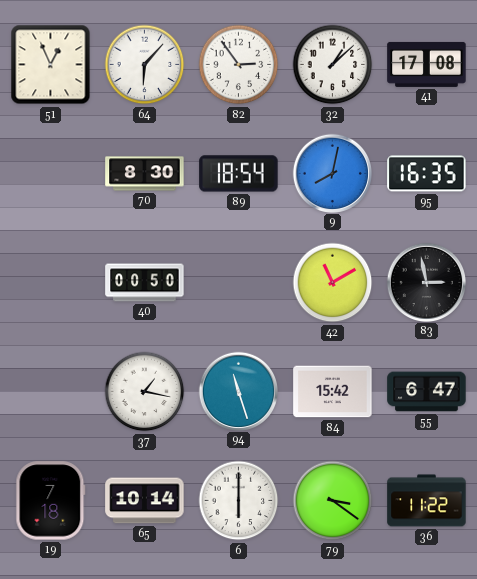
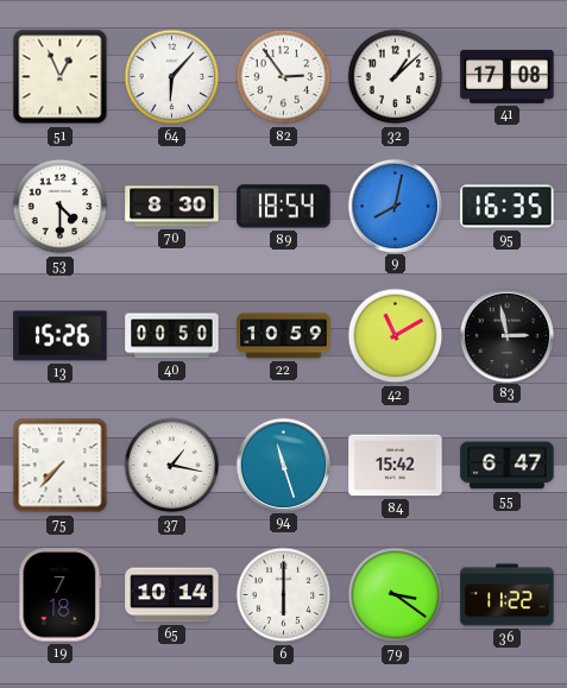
53: none -> 4:30
13: none -> 15:26
22: none -> 10:59
75: none -> 7:37
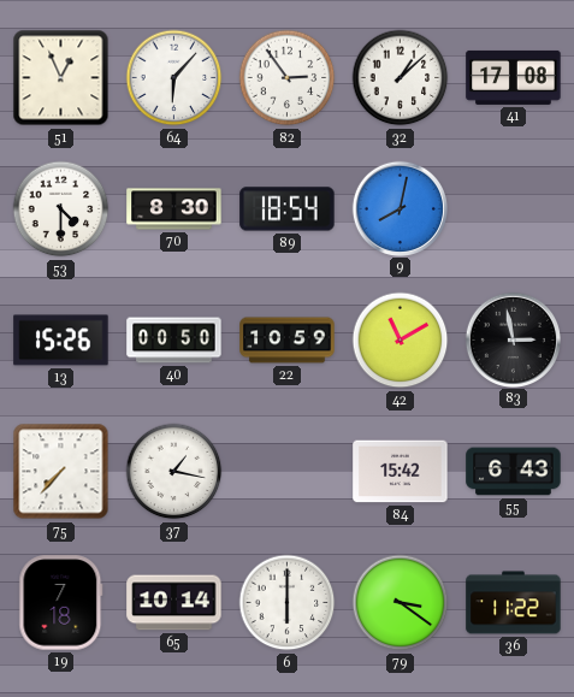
95: 16:35 -> none
94: 11:27 -> none
55: 6:47 -> 6:43
